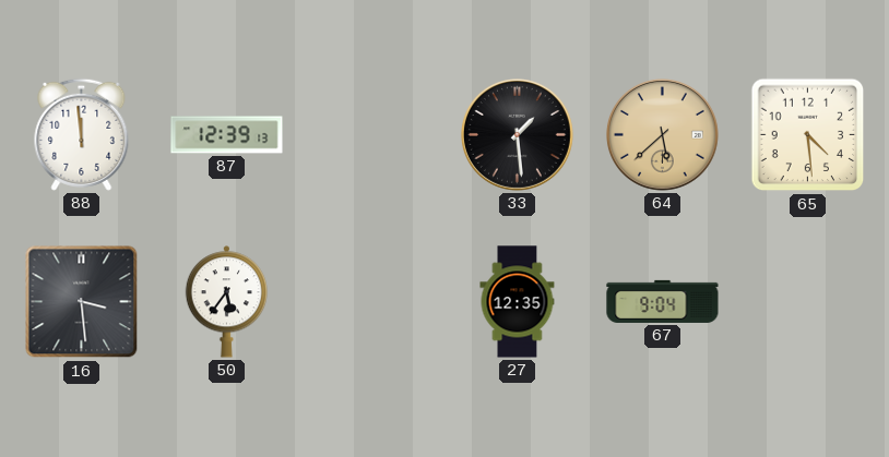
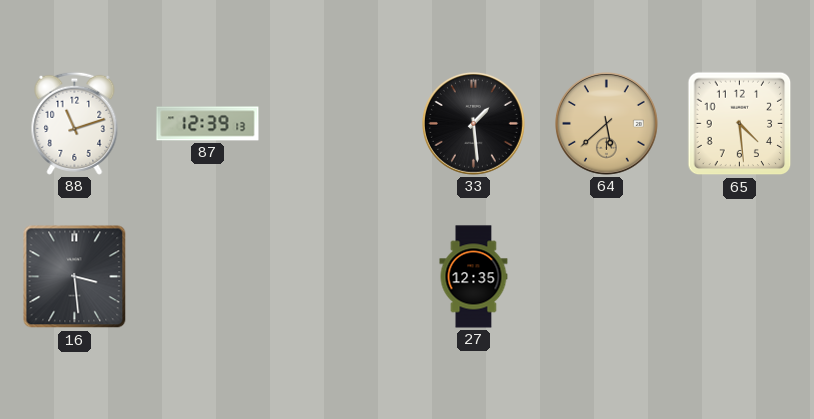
88: 11:59 -> 11:12
50: 5:36 -> none
67: 9:04 -> none
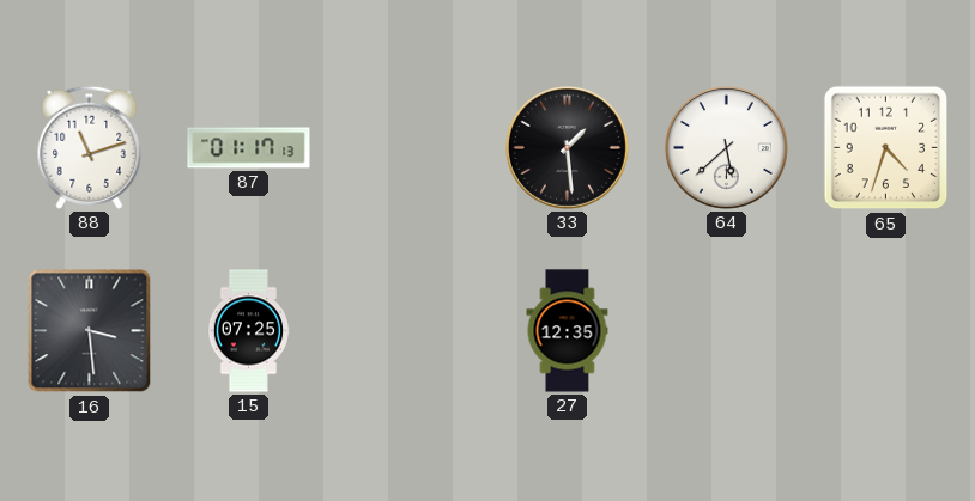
87: 12:39 -> 01:17
64 dial: champagne -> white
65: 4:29 -> 4:33
15: none -> 07:25
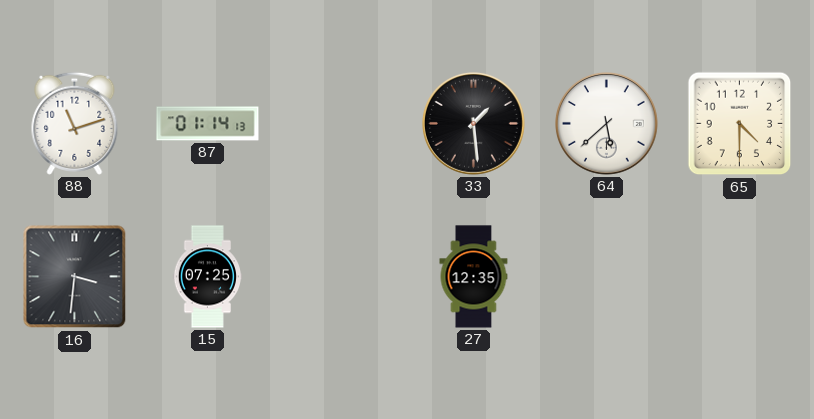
87: 01:17 -> 01:14
65: 4:33 -> 4:30
16: 3:29 -> 3:31
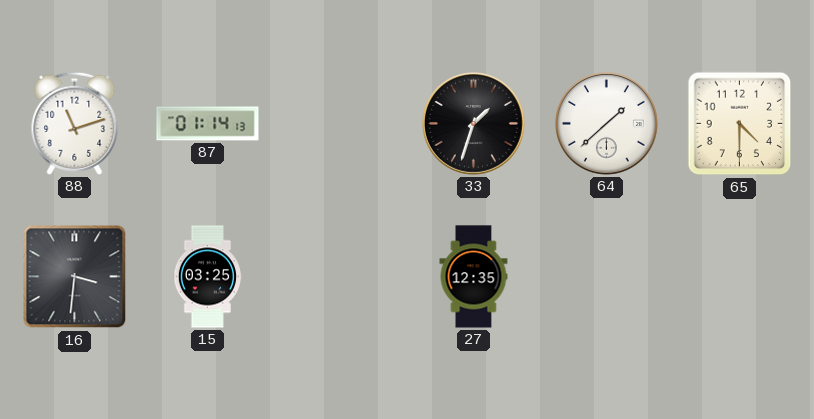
33: 1:29 -> 1:33
64: 5:38 -> 1:38
15: 07:25 -> 03:25
